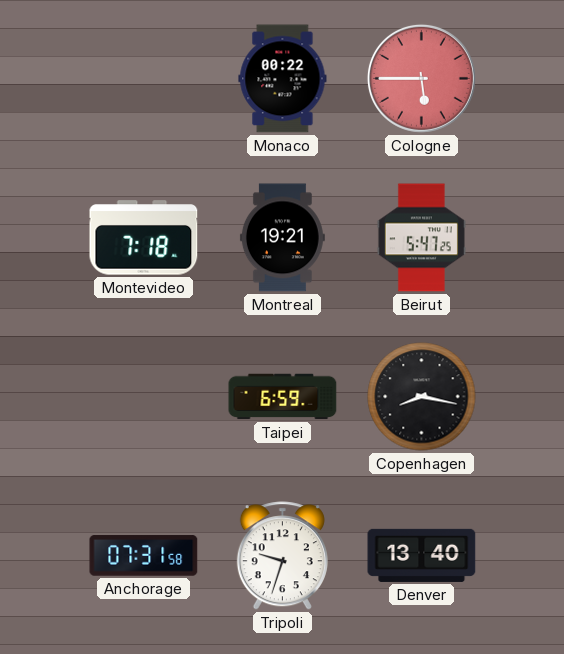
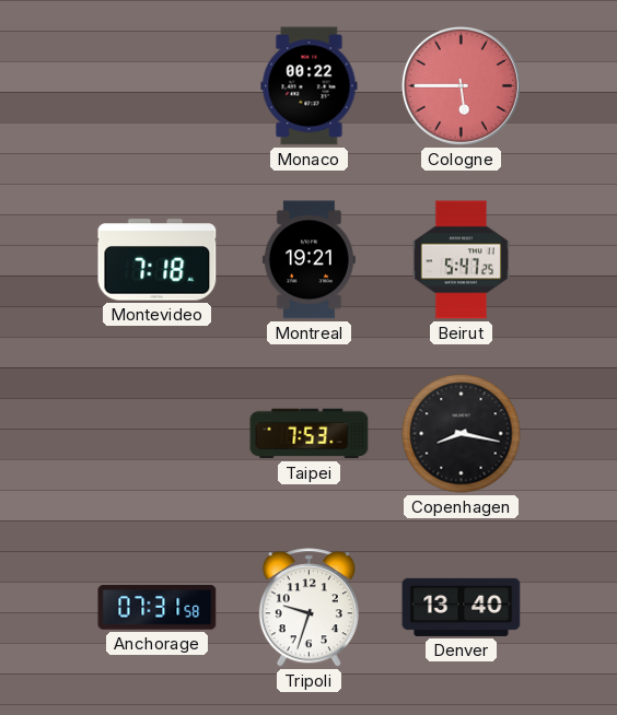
Taipei: 6:59 -> 7:53
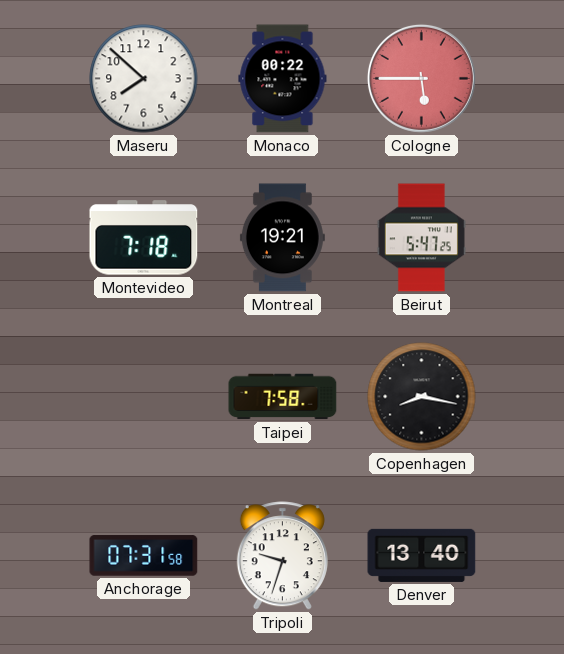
Maseru: none -> 7:52
Taipei: 7:53 -> 7:58
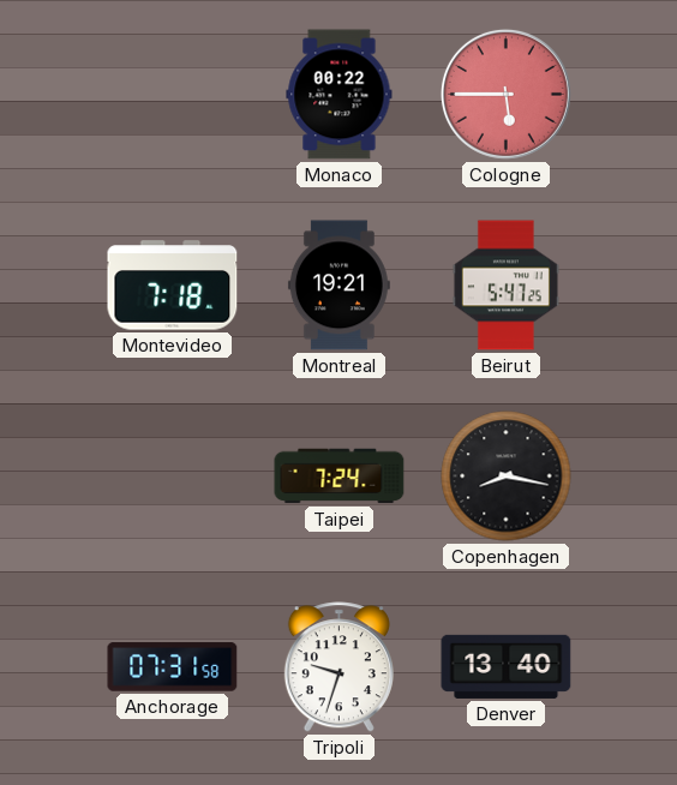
Maseru: 7:52 -> none
Taipei: 7:58 -> 7:24
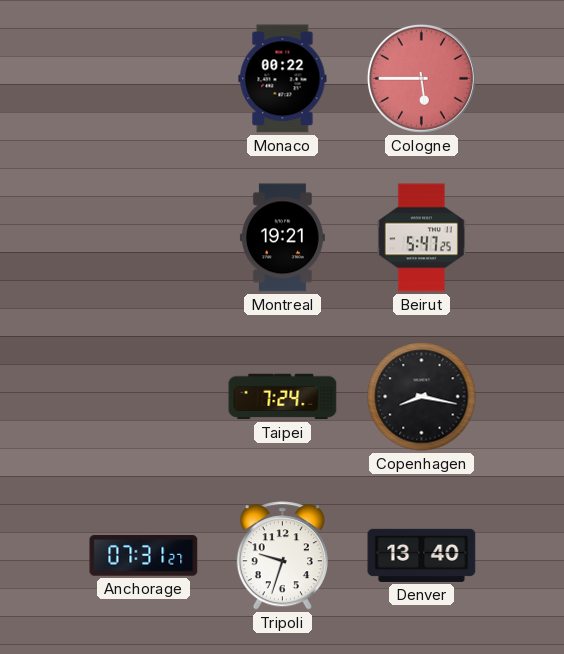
Montevideo: 7:18 -> none
Anchorage: 07:31:58 -> 07:31:27
